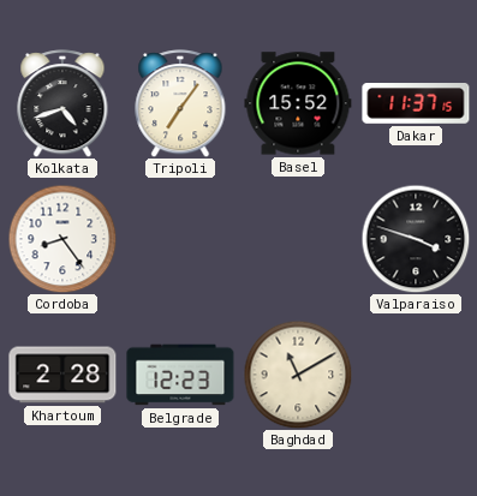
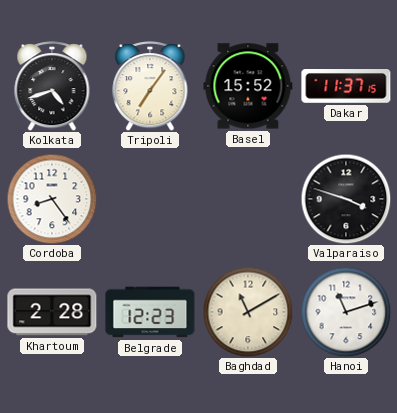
Hanoi: none -> 11:12
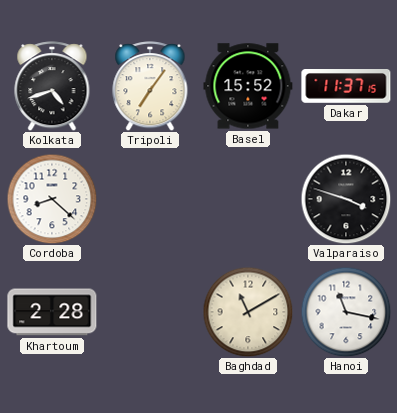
Cordoba: 8:24 -> 8:22
Belgrade: 12:23 -> none
Hanoi: 11:12 -> 11:17
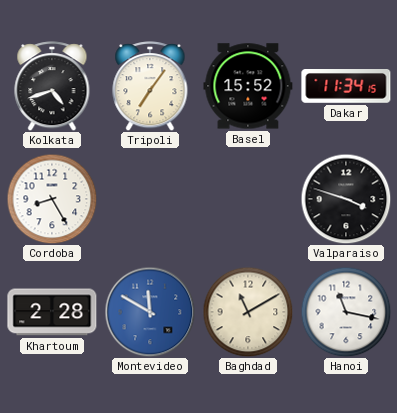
Dakar: 11:37 -> 11:34
Cordoba: 8:22 -> 8:25
Montevideo: none -> 11:50
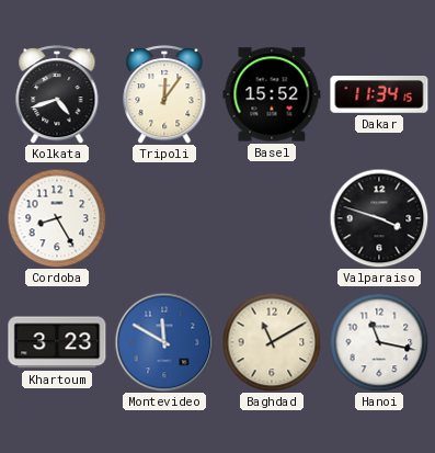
Tripoli: 7:06 -> 12:06
Khartoum: 2:28 -> 3:23
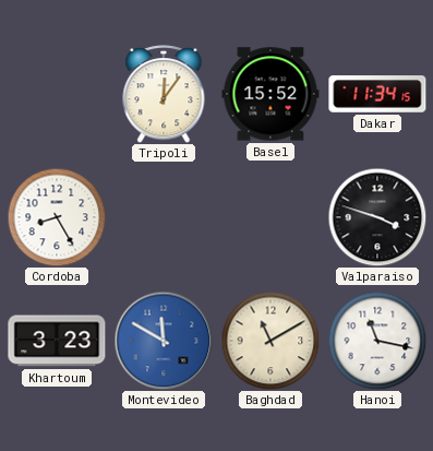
Kolkata: 4:42 -> none
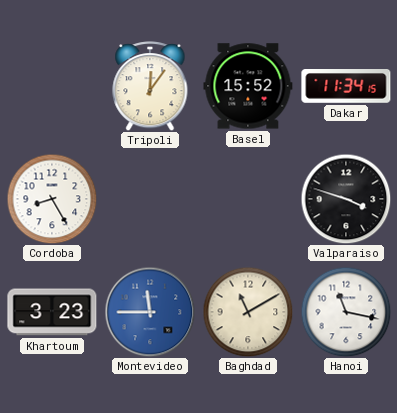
Montevideo: 11:50 -> 11:45
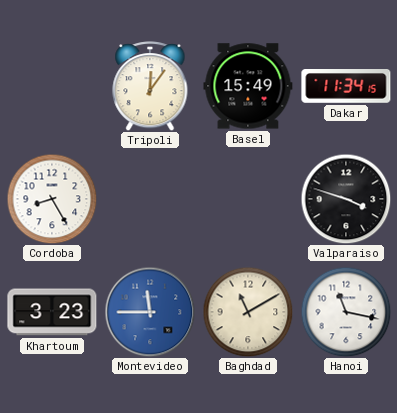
Basel: 15:52 -> 15:49
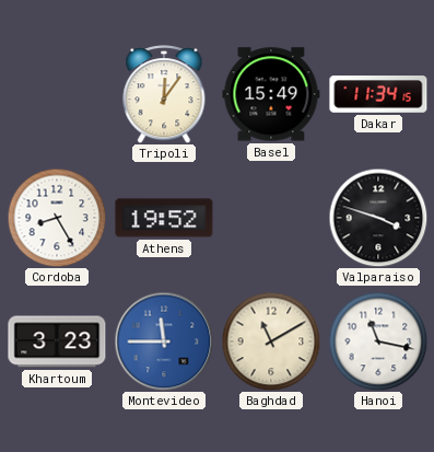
Athens: none -> 19:52
